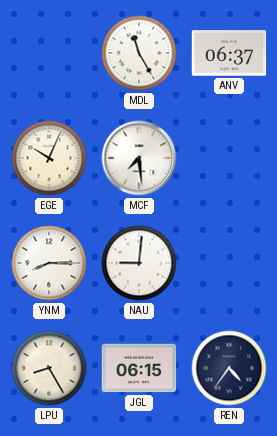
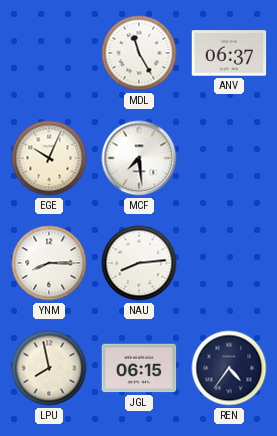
NAU: 9:01 -> 8:14
LPU: 8:25 -> 7:58
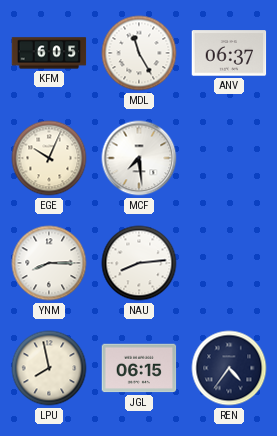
KFM: none -> 6:05
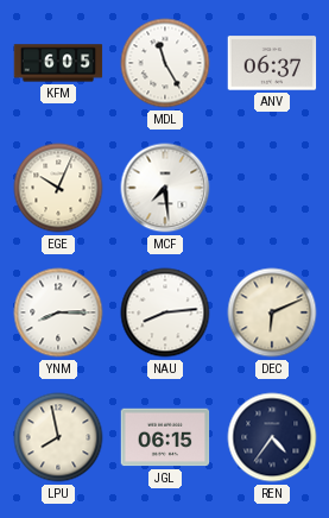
DEC: none -> 6:11
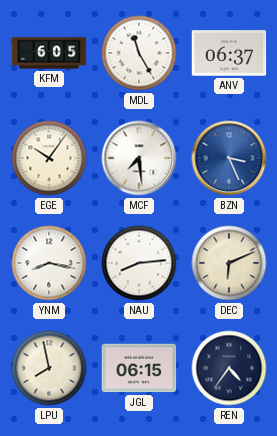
EGE: 10:04 -> 10:06
BZN: none -> 3:26
YNM: 8:15 -> 8:17
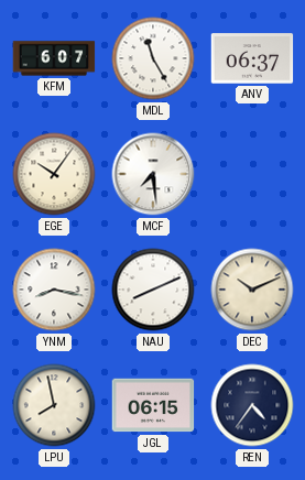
KFM: 6:05 -> 6:07
BZN: 3:26 -> none
NAU: 8:14 -> 8:11
DEC: 6:11 -> 10:11
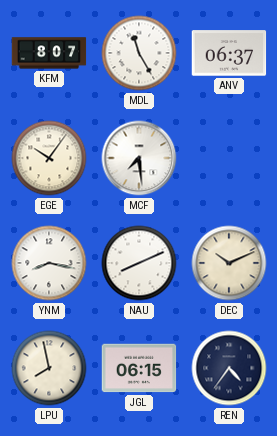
KFM: 6:07 -> 8:07
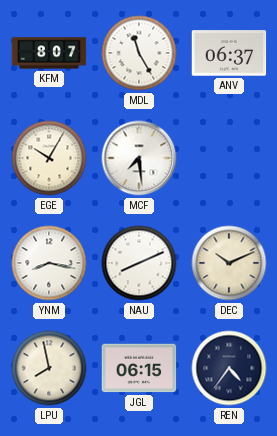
EGE: 10:06 -> 10:05
